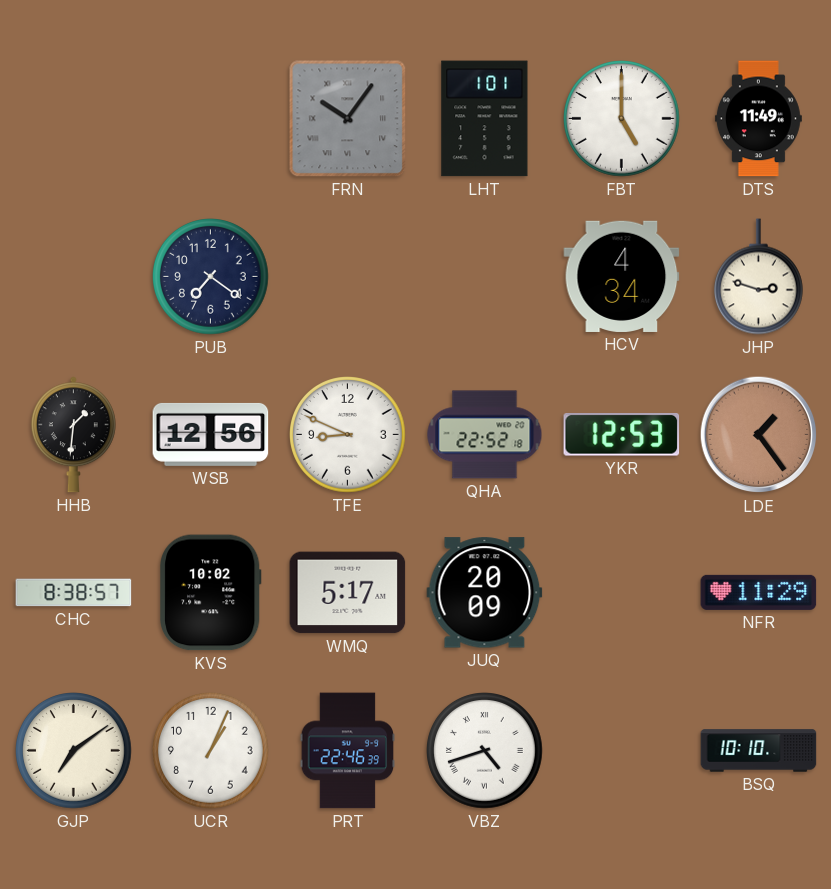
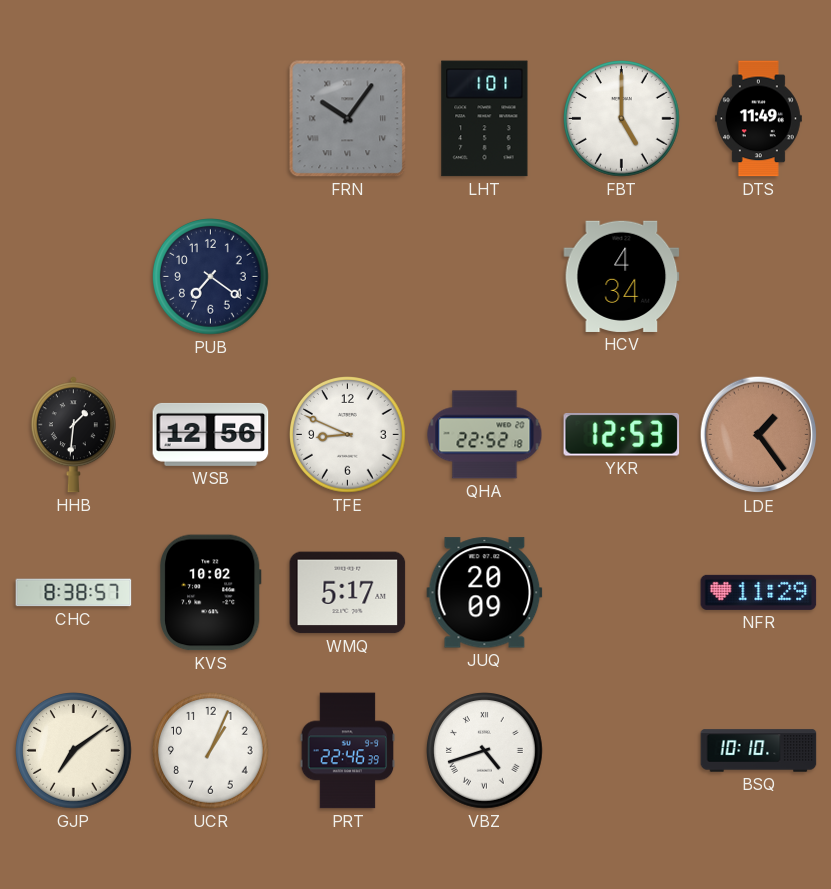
JHP: 2:48 -> none
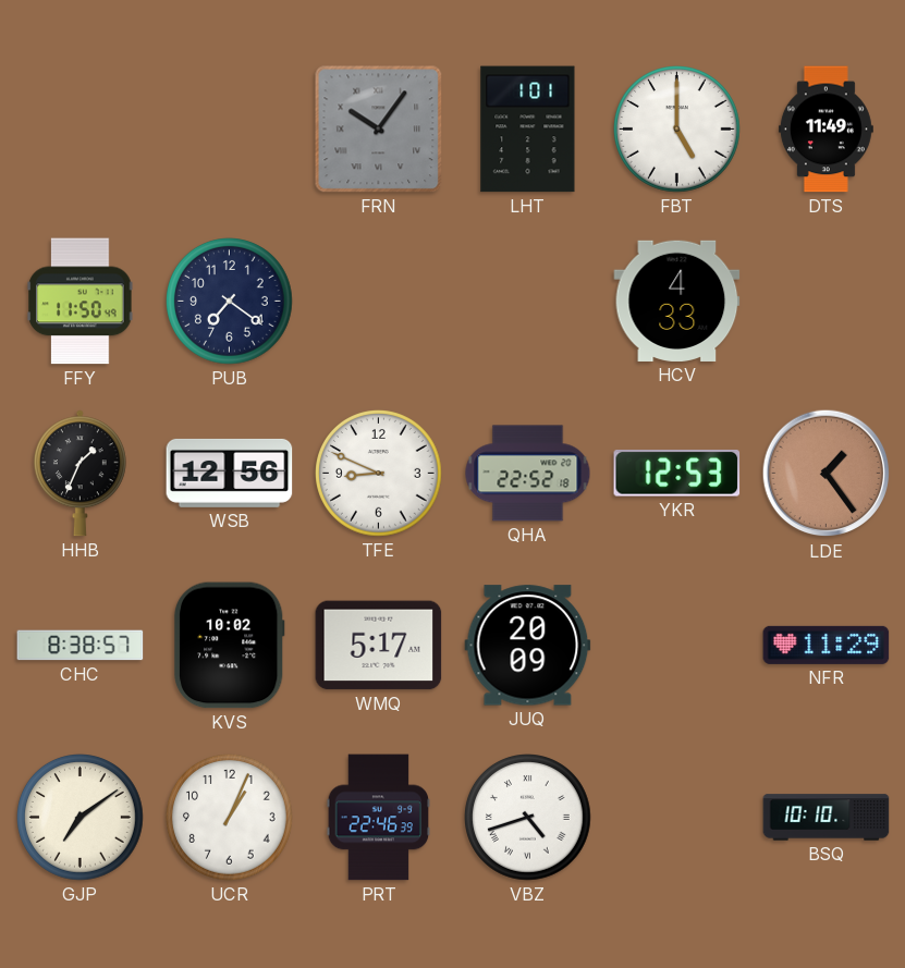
FFY: none -> 11:50
HCV: 4:34 -> 4:33
HHB: 1:31 -> 1:34
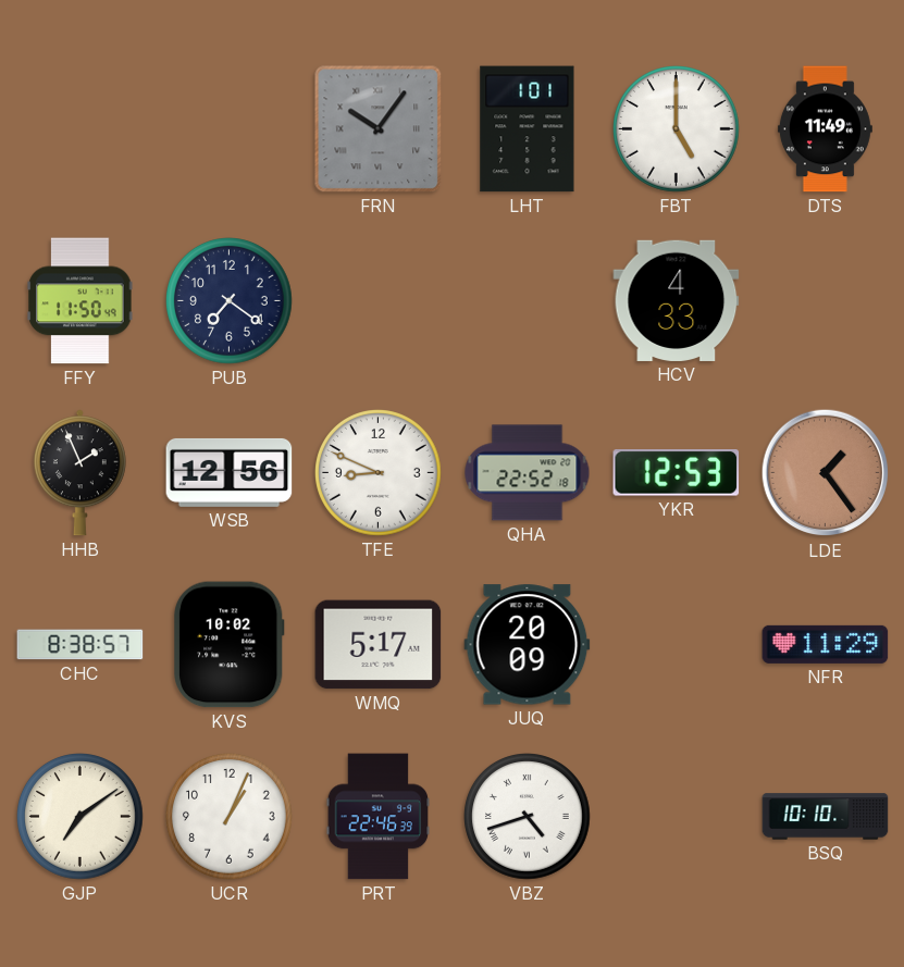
HHB: 1:34 -> 1:56
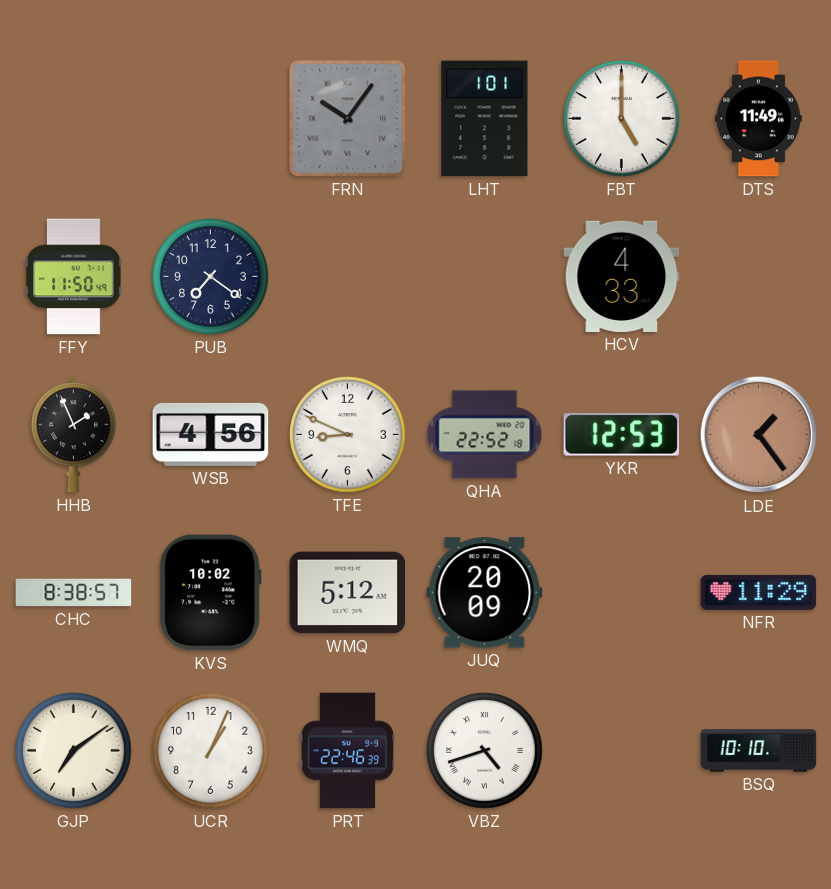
WSB: 12:56 -> 4:56
WMQ: 5:17 -> 5:12
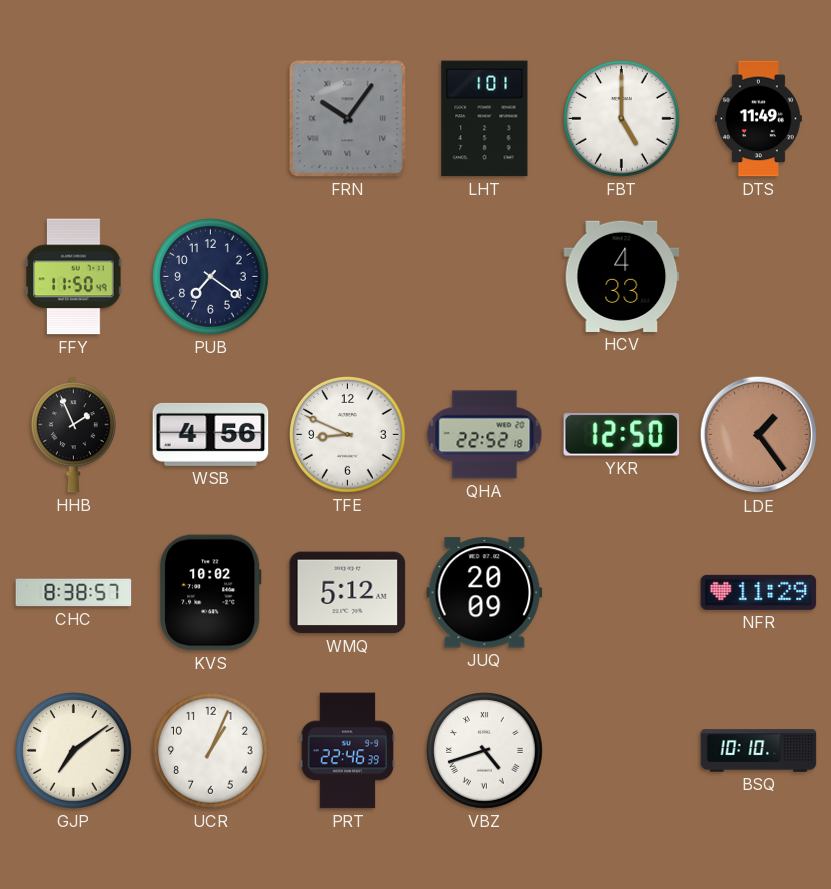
YKR: 12:53 -> 12:50
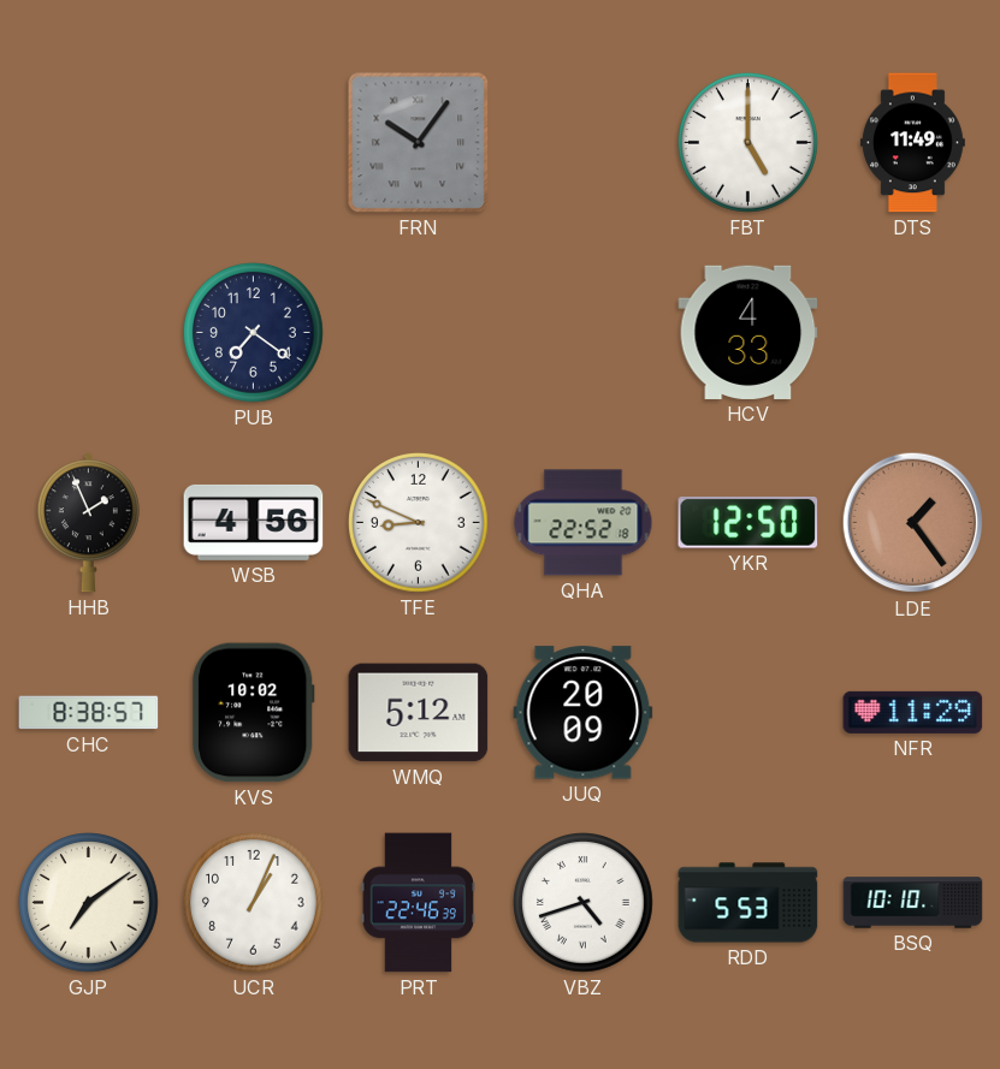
LHT: 1:01 -> none
FFY: 11:50 -> none
RDD: none -> 5:53
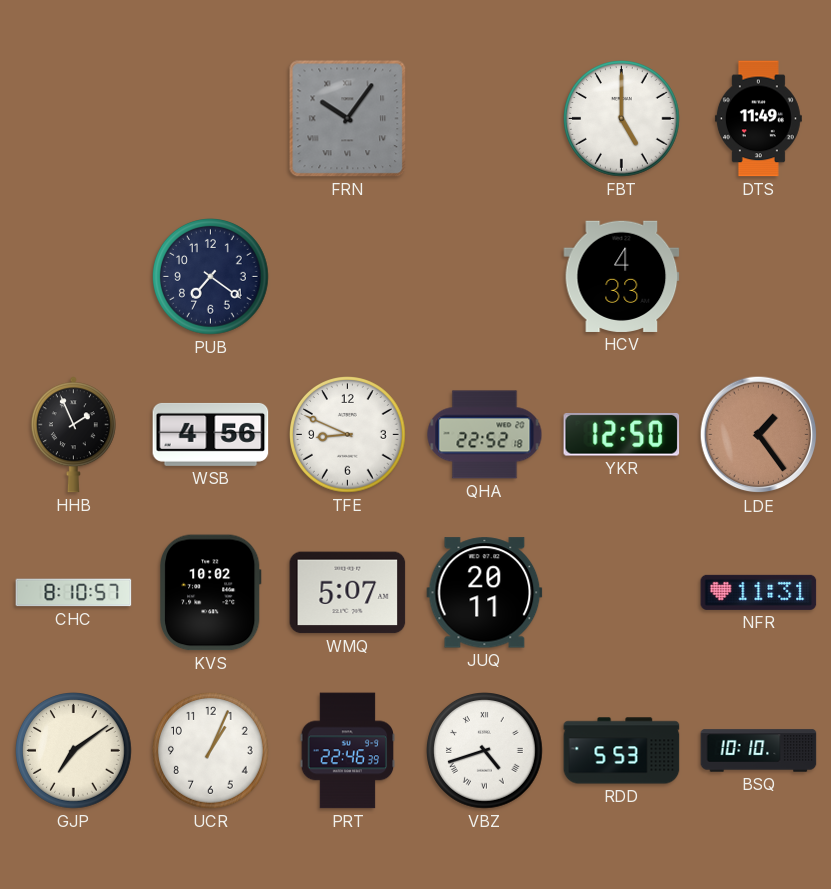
CHC: 8:38 -> 8:10
WMQ: 5:12 -> 5:07
JUQ: 20:09 -> 20:11
NFR: 11:29 -> 11:31
